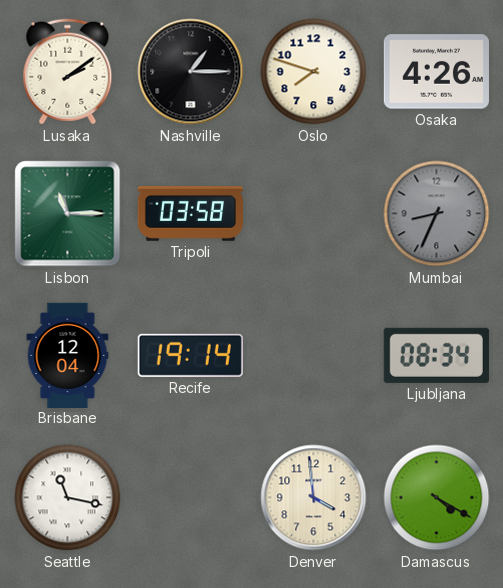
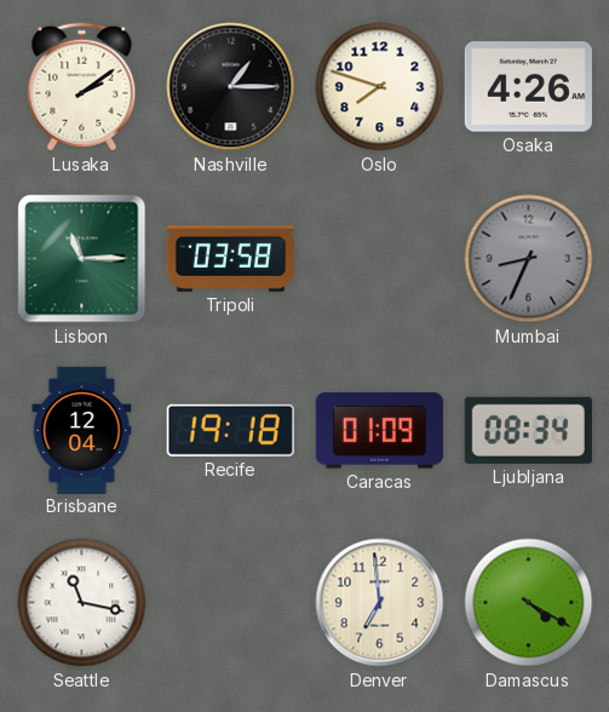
Recife: 19:14 -> 19:18
Caracas: none -> 01:09
Denver: 3:59 -> 6:59
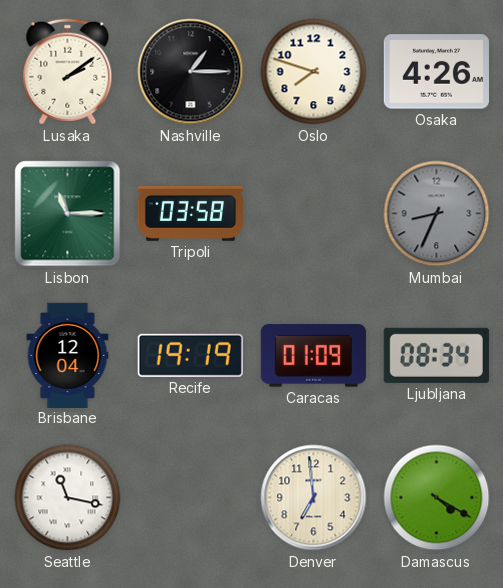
Recife: 19:18 -> 19:19
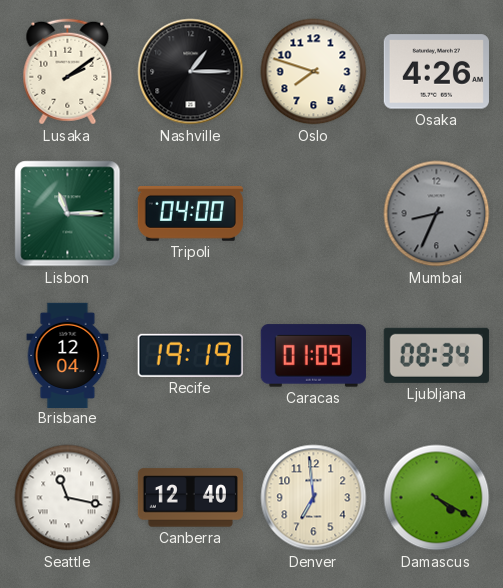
Tripoli: 03:58 -> 04:00
Canberra: none -> 12:40
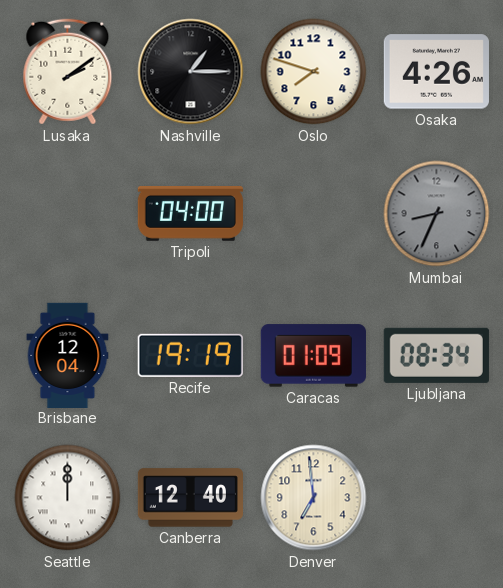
Lisbon: 11:15 -> none
Seattle: 11:17 -> 12:00
Damascus: 4:20 -> none
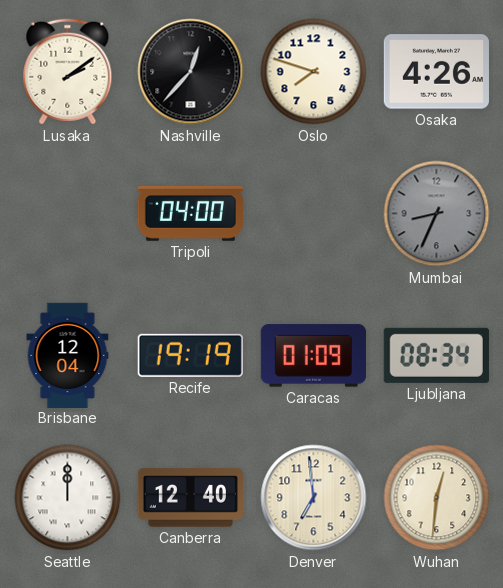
Nashville: 1:15 -> 12:37
Wuhan: none -> 12:31
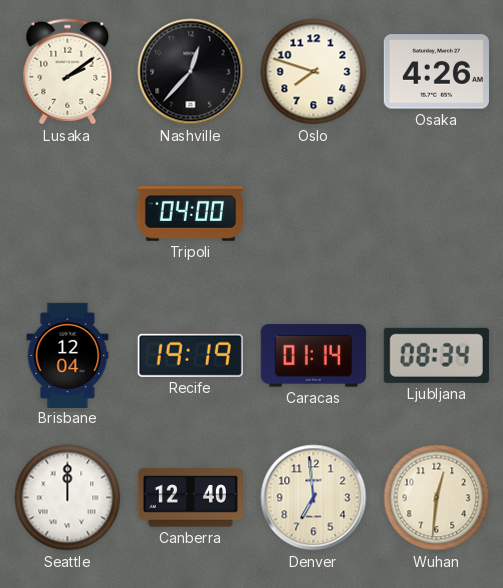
Mumbai: 8:34 -> none
Caracas: 01:09 -> 01:14
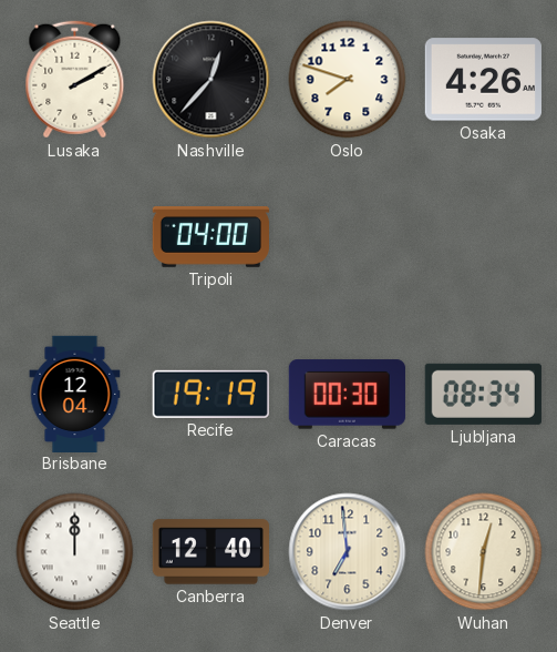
Lusaka: 2:09 -> 2:10
Caracas: 01:14 -> 00:30
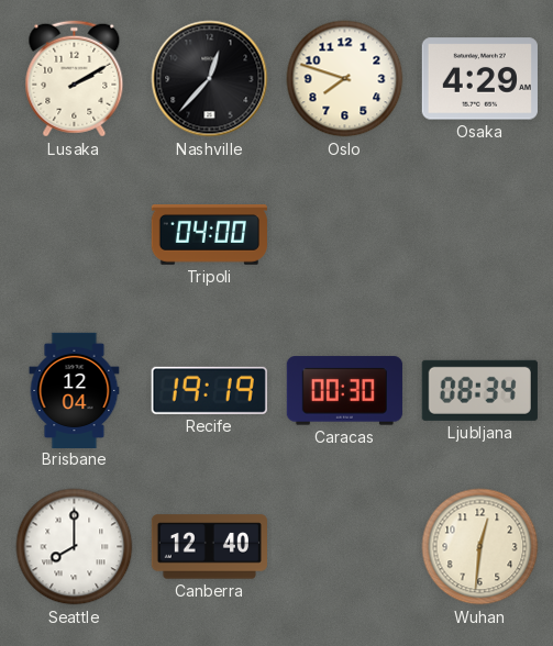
Osaka: 4:26 -> 4:29
Seattle: 12:00 -> 8:00
Denver: 6:59 -> none
